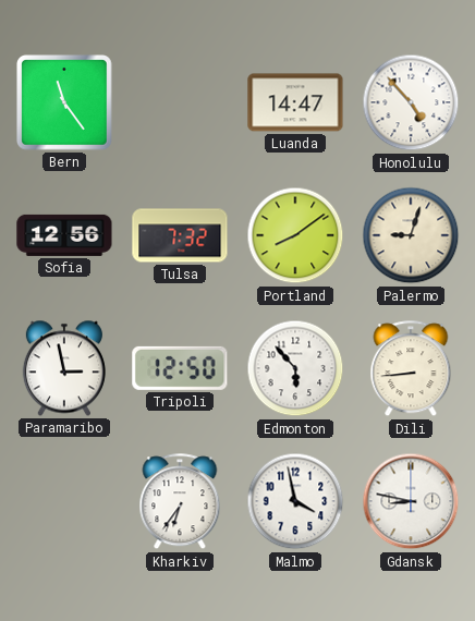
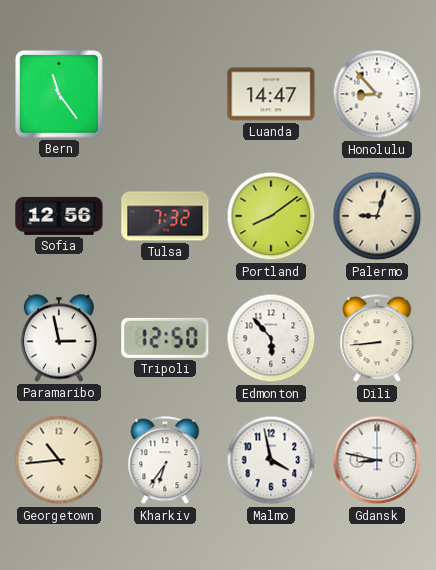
Honolulu: 4:53 -> 8:53
Georgetown: none -> 10:44
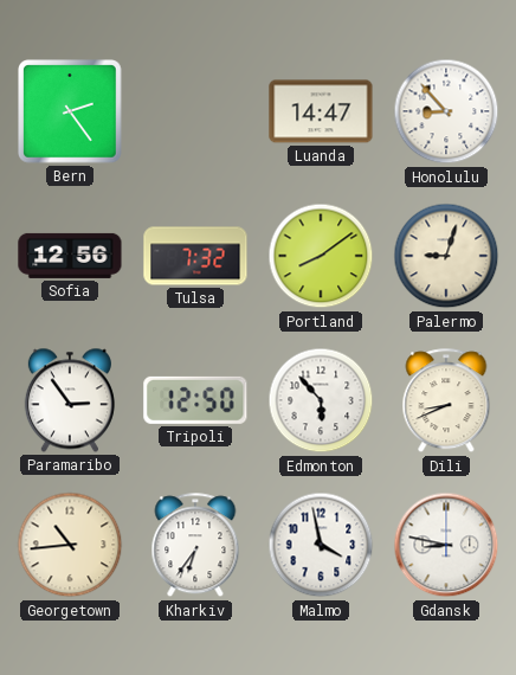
Bern: 11:24 -> 2:24
Paramaribo: 2:58 -> 2:54
Dili: 8:44 -> 8:41
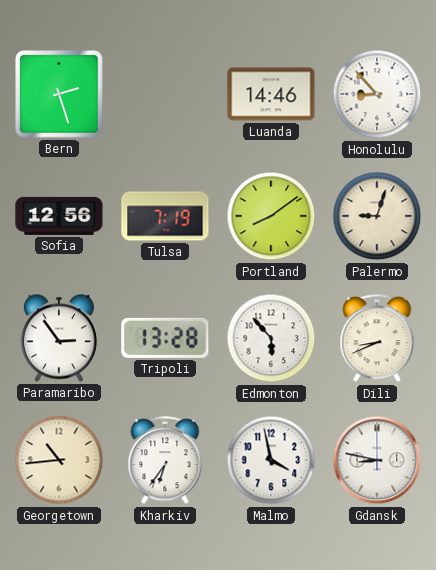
Bern: 2:24 -> 2:27
Luanda: 14:47 -> 14:46
Tulsa: 7:32 -> 7:19
Tripoli: 12:50 -> 13:28
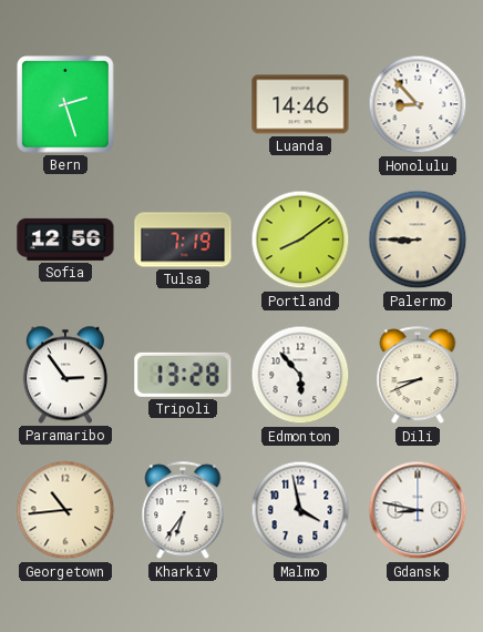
Palermo: 9:03 -> 8:45
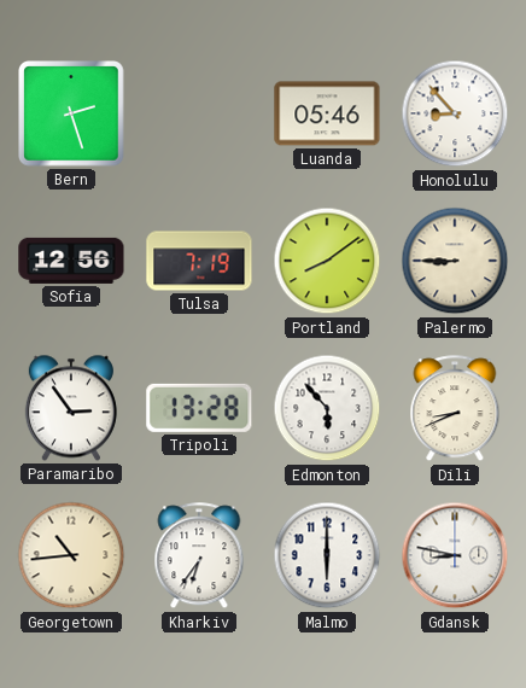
Luanda: 14:46 -> 05:46
Malmo: 3:58 -> 6:00
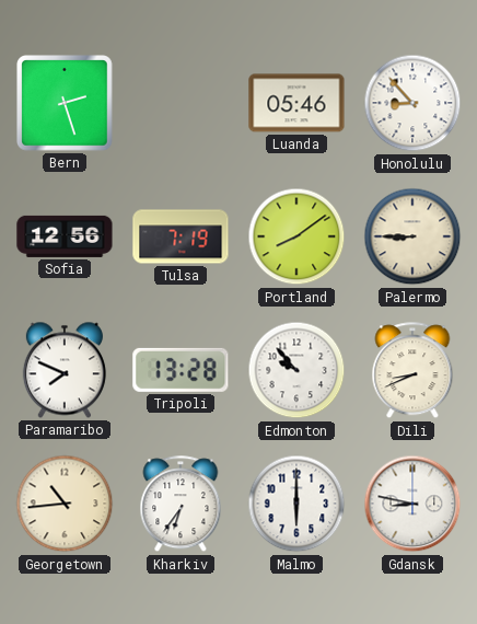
Paramaribo: 2:54 -> 7:49
Edmonton: 5:53 -> 9:53
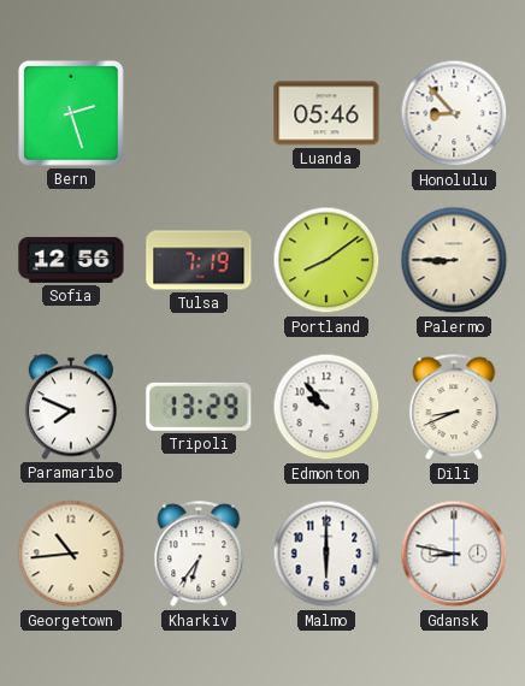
Tripoli: 13:28 -> 13:29
